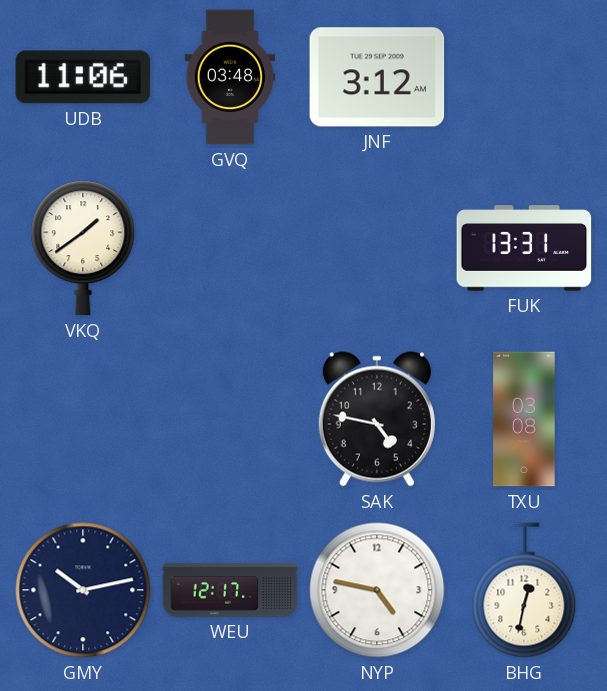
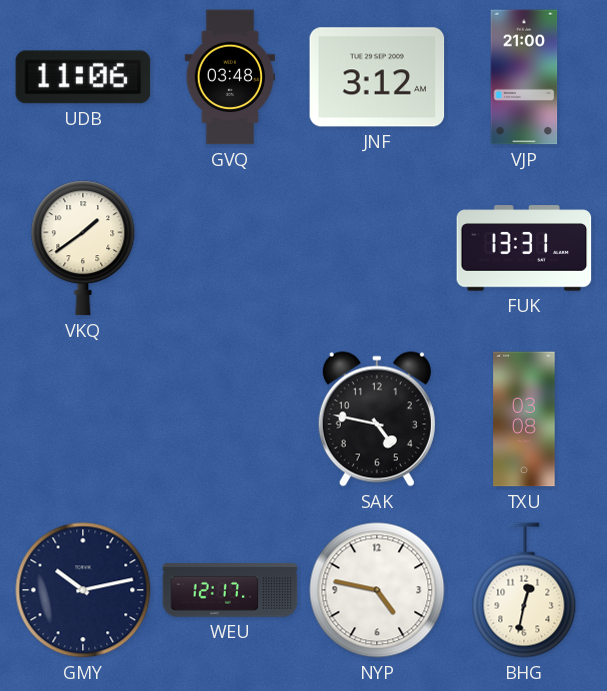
VJP: none -> 21:00
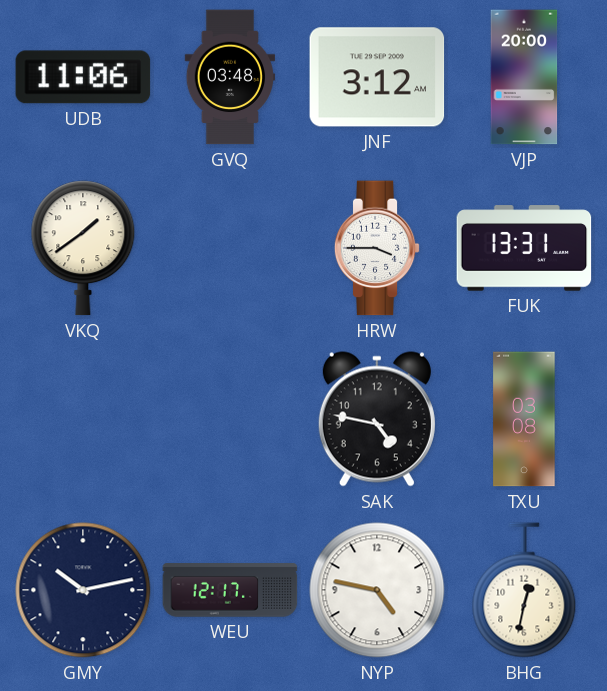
VJP: 21:00 -> 20:00
HRW: none -> 3:45
